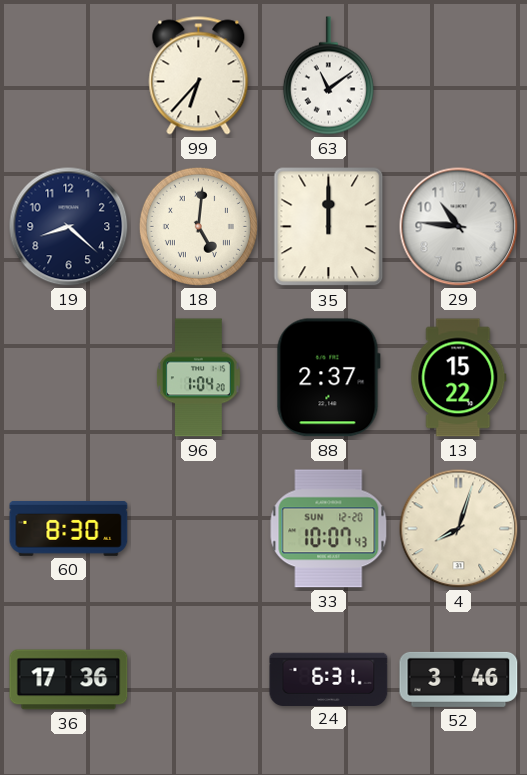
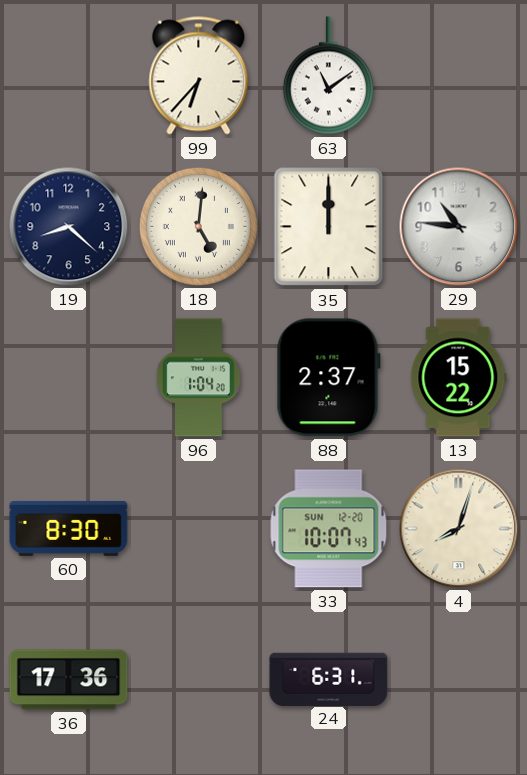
52: 3:46 -> none
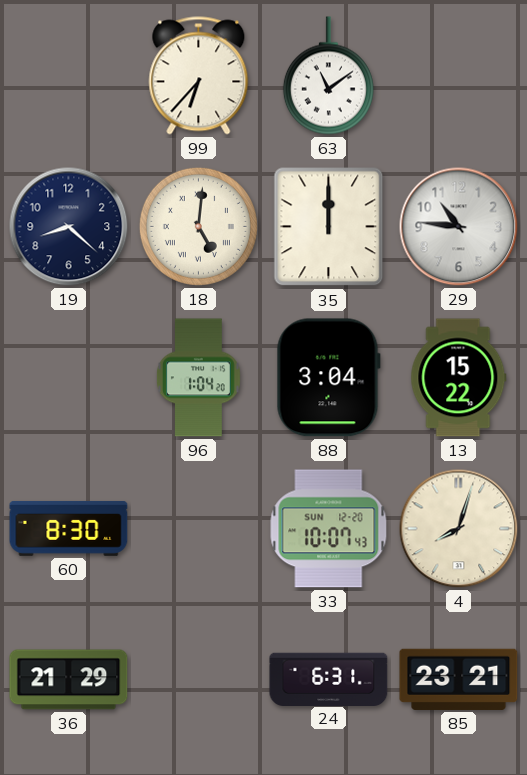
88: 2:37 -> 3:04
36: 17:36 -> 21:29
85: none -> 23:21
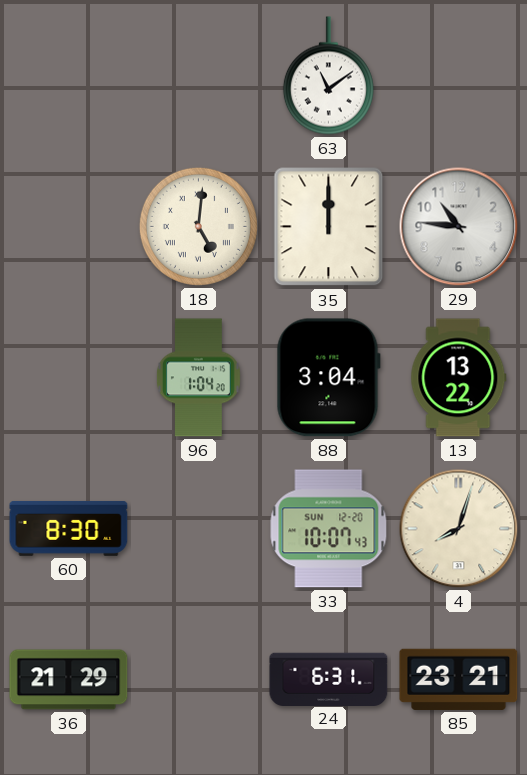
99: 6:37 -> none
19: 8:22 -> none
13: 15:22 -> 13:22
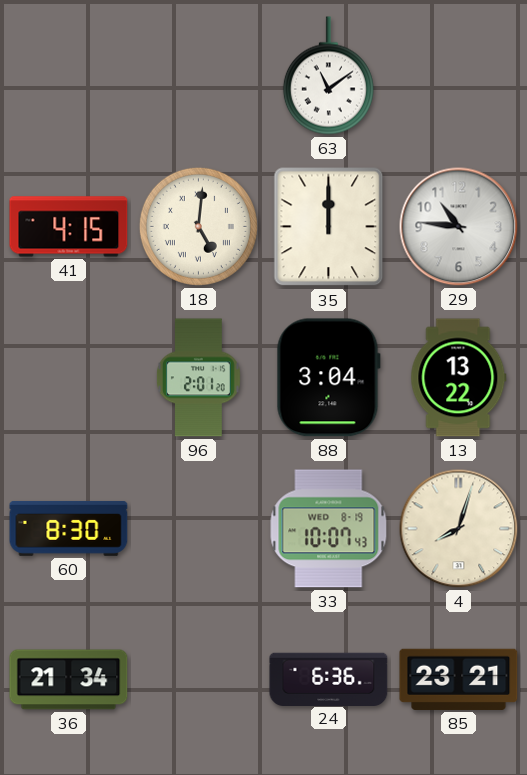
41: none -> 4:15
96: 1:04 -> 2:01
33 date: SUN 12-20 -> WED 8-19
36: 21:29 -> 21:34
24: 6:31 -> 6:36
